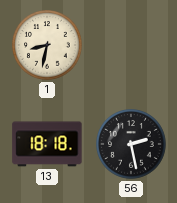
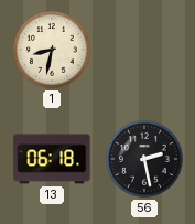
13: 18:18 -> 06:18
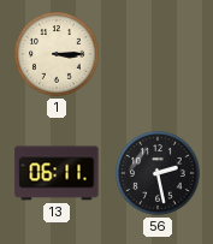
1: 8:32 -> 3:15
13: 06:18 -> 06:11
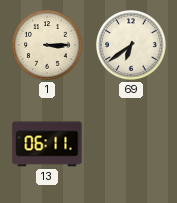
69: none -> 6:39
56: 2:28 -> none
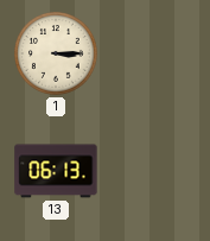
69: 6:39 -> none
13: 06:11 -> 06:13
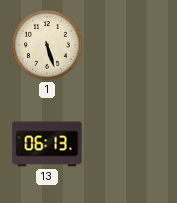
1: 3:15 -> 5:27
